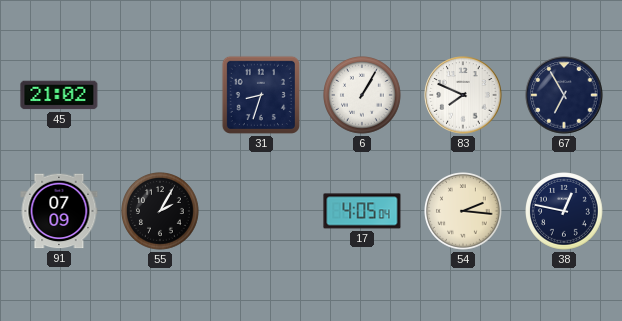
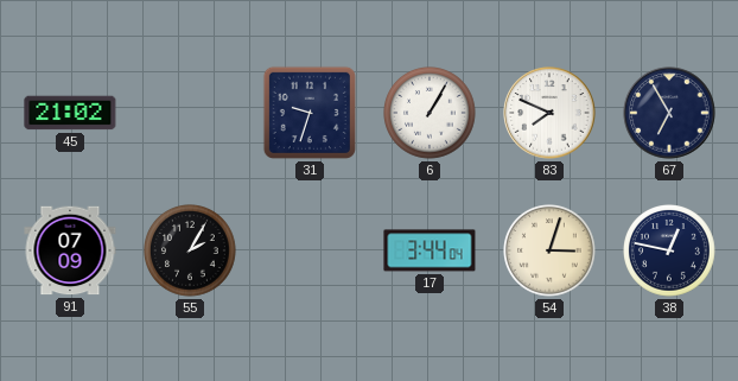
31: 8:33 -> 9:33
17: 4:05 -> 3:44
54: 2:16 -> 3:03
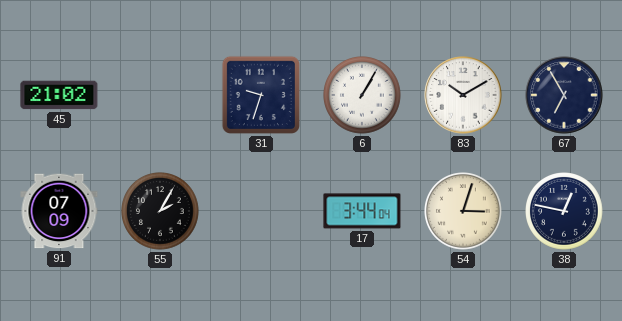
83: 7:49 -> 10:10
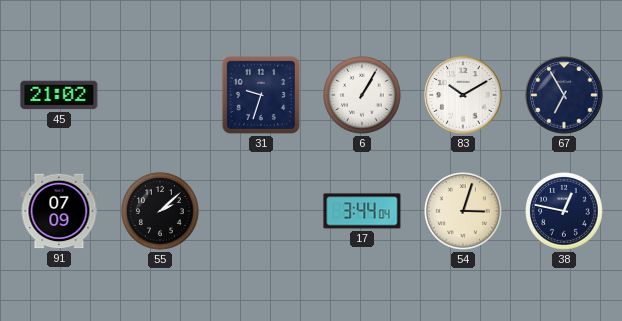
55: 2:05 -> 2:08
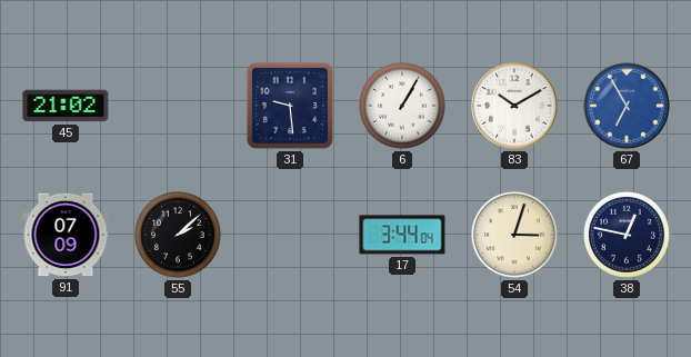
31: 9:33 -> 9:29
67 dial: navy -> blue
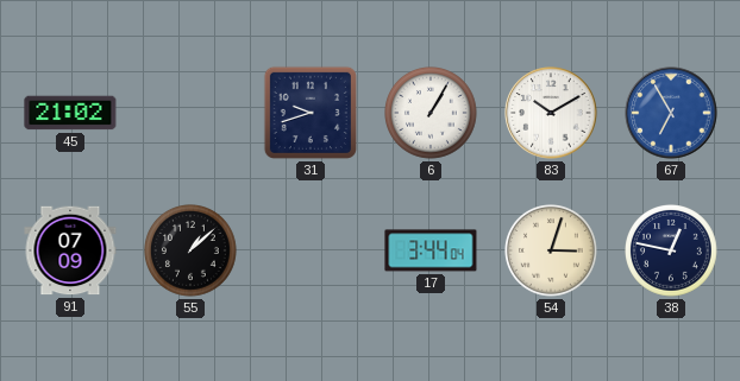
31: 9:29 -> 9:42
55: 2:08 -> 1:08
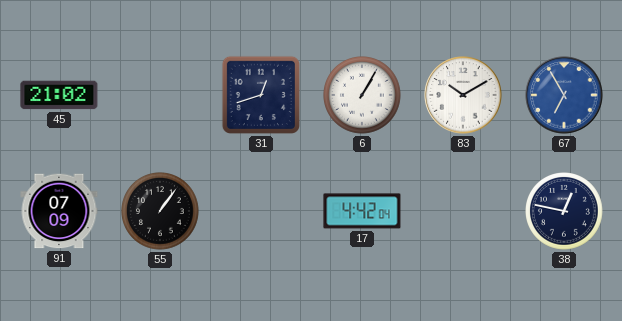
31: 9:42 -> 12:42
55: 1:08 -> 1:06
17: 3:44 -> 4:42
54: 3:03 -> none
